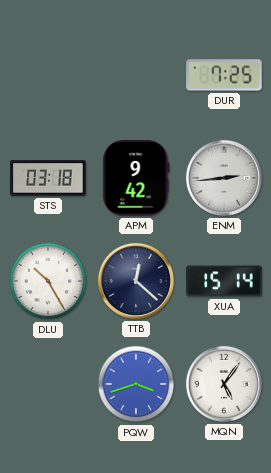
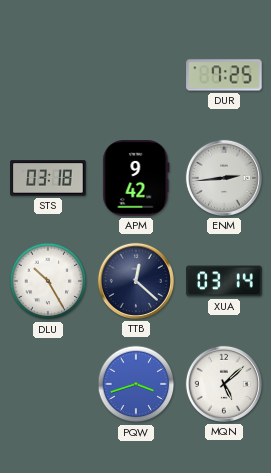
XUA: 15:14 -> 03:14
MQN: 5:06 -> 5:08
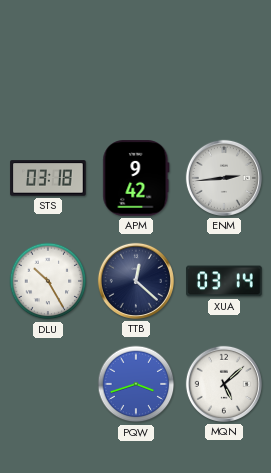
DUR: 7:25 -> none
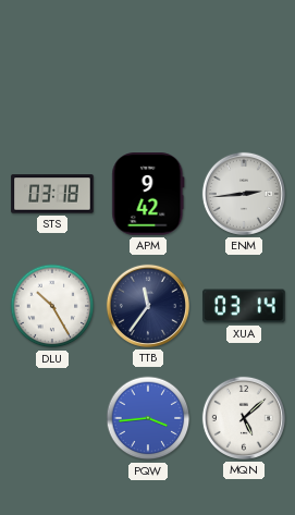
TTB: 12:22 -> 11:36
PQW: 3:42 -> 3:44
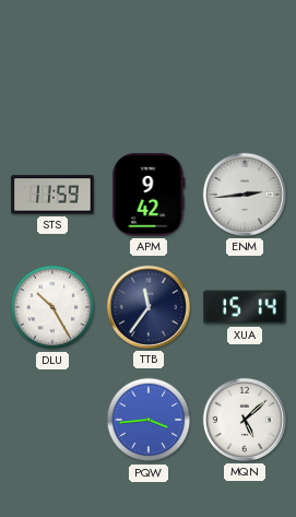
STS: 03:18 -> 11:59
XUA: 03:14 -> 15:14
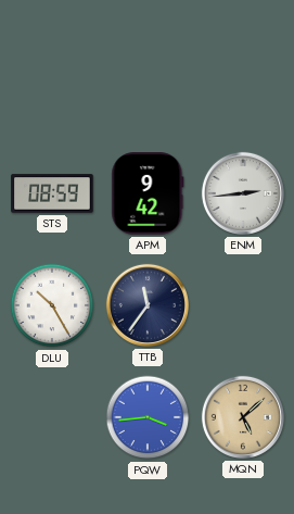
STS: 11:59 -> 08:59
XUA: 15:14 -> none
MQN dial: white -> champagne
